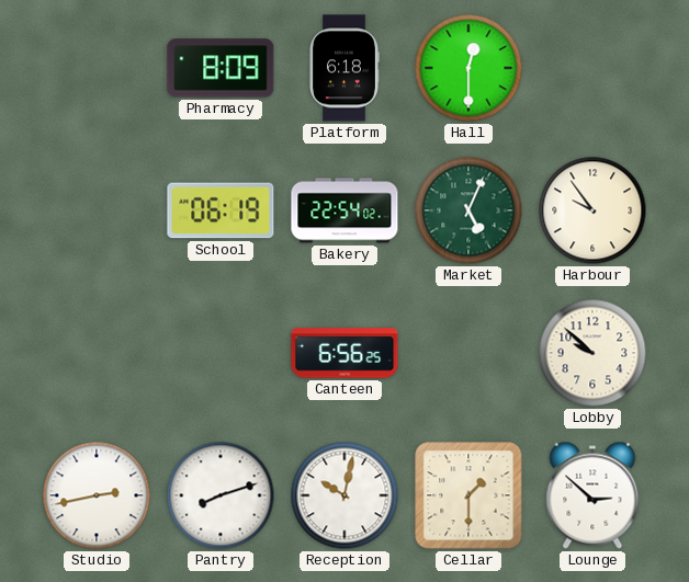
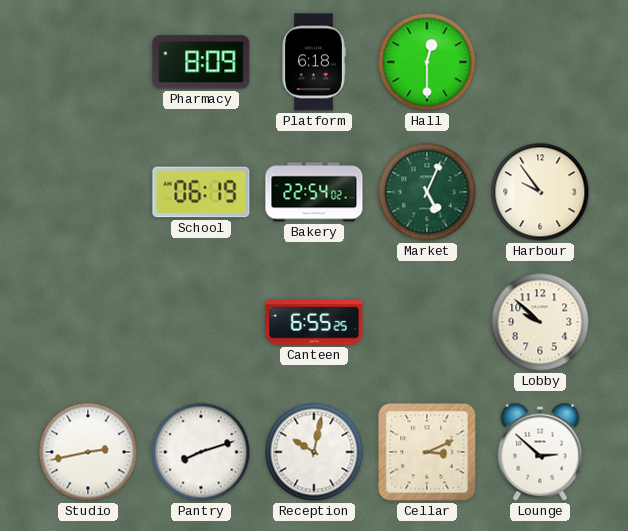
Canteen: 6:56 -> 6:55
Cellar: 1:30 -> 3:11
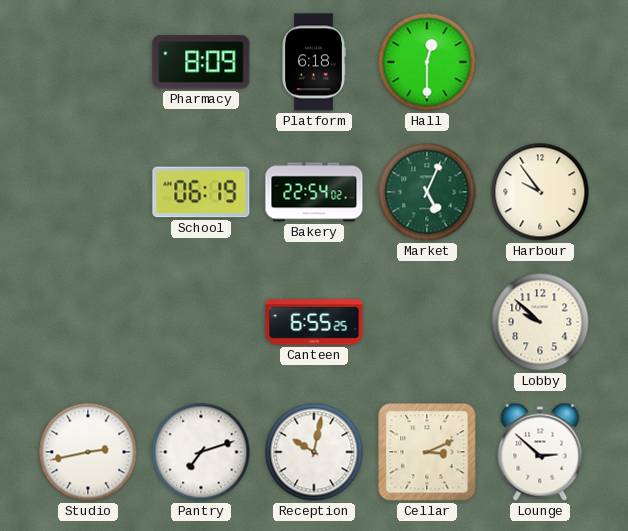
Pantry: 8:12 -> 7:12
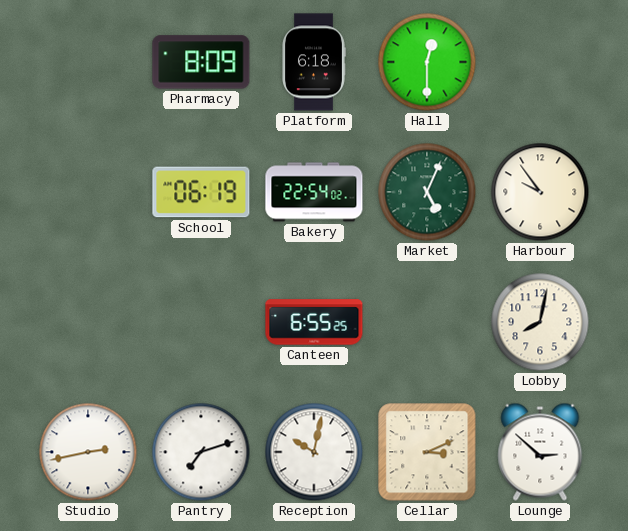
Lobby: 9:52 -> 8:02
